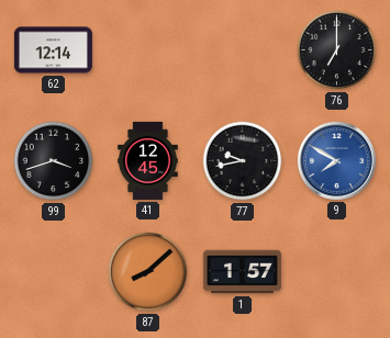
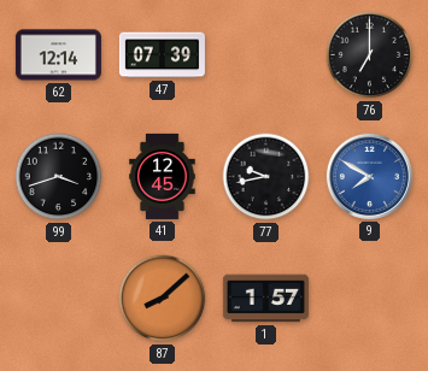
47: none -> 07:39
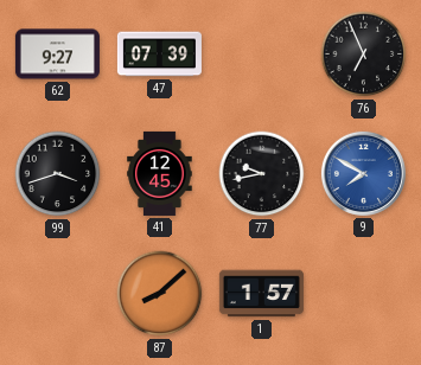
62: 12:14 -> 9:27
76: 7:00 -> 6:56
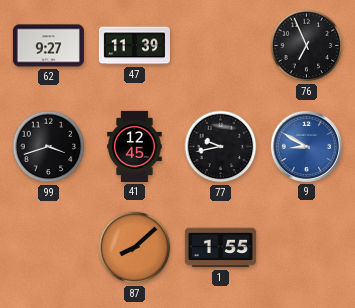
47: 07:39 -> 11:39
9: 7:50 -> 8:50
1: 1:57 -> 1:55
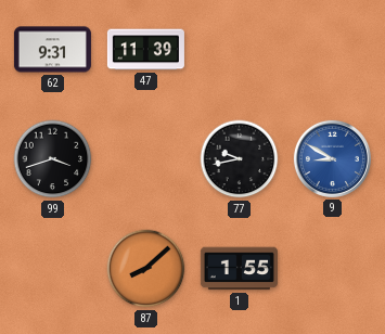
62: 9:27 -> 9:31
76: 6:56 -> none
41: 12:45 -> none
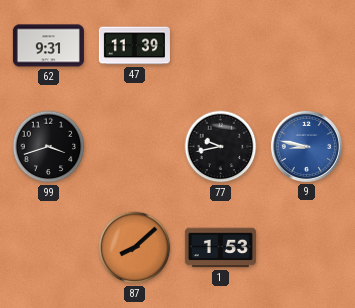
9: 8:50 -> 8:47
1: 1:55 -> 1:53
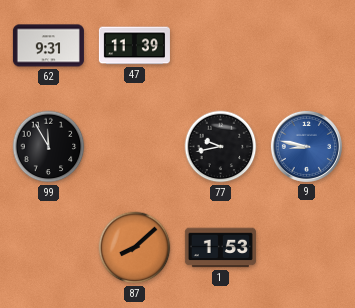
99: 3:42 -> 11:55
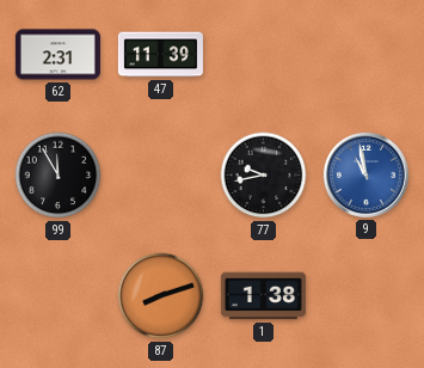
62: 9:31 -> 2:31
9: 8:47 -> 10:58
87: 8:08 -> 8:12
1: 1:53 -> 1:38
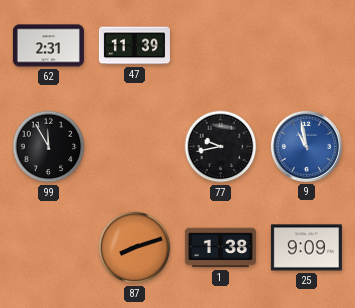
25: none -> 9:09
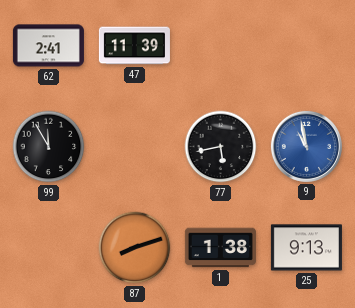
62: 2:31 -> 2:41
77: 9:43 -> 5:43
25: 9:09 -> 9:13
